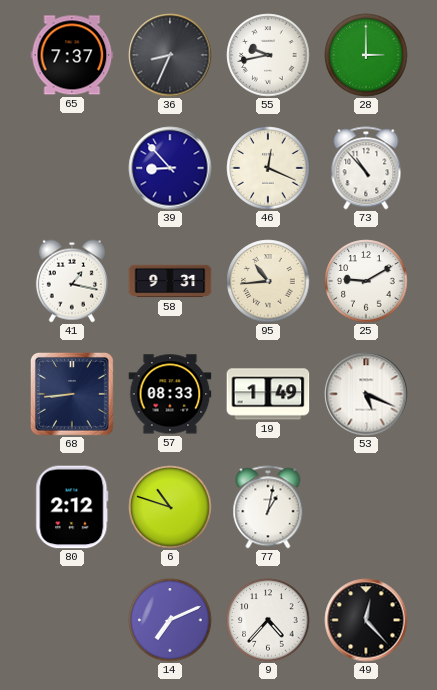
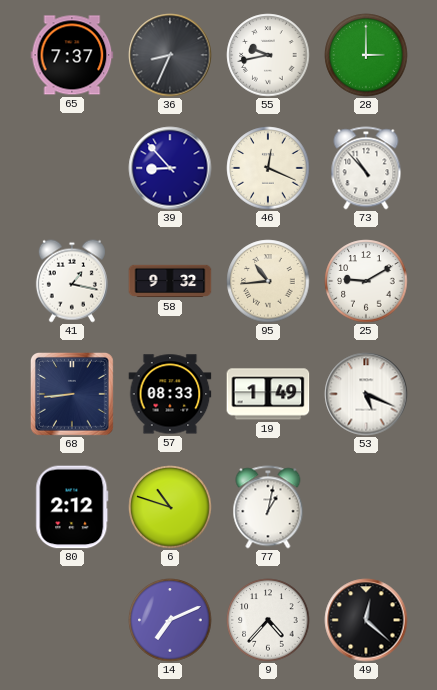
58: 9:31 -> 9:32
49: 12:23 -> 12:22
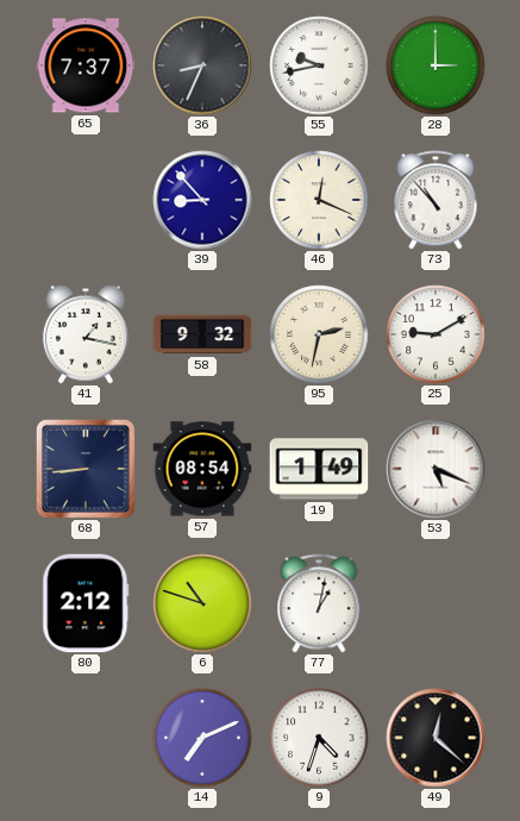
95: 10:44 -> 2:32
57: 08:33 -> 08:54
9: 4:37 -> 4:33
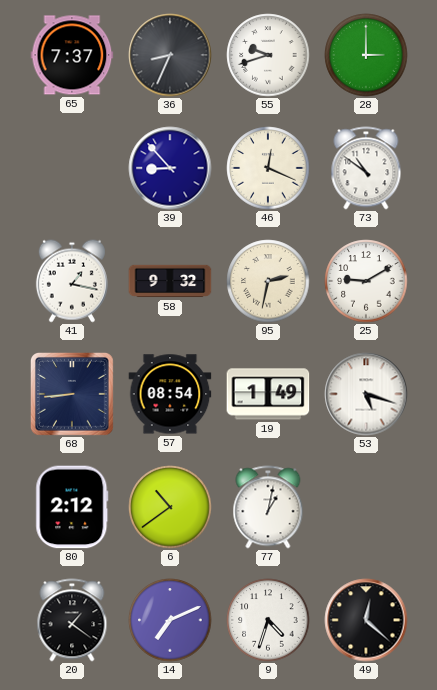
55: 9:43 -> 9:42
73: 10:53 -> 10:51
53: 5:19 -> 5:18
6: 10:48 -> 10:39
20: none -> 1:21
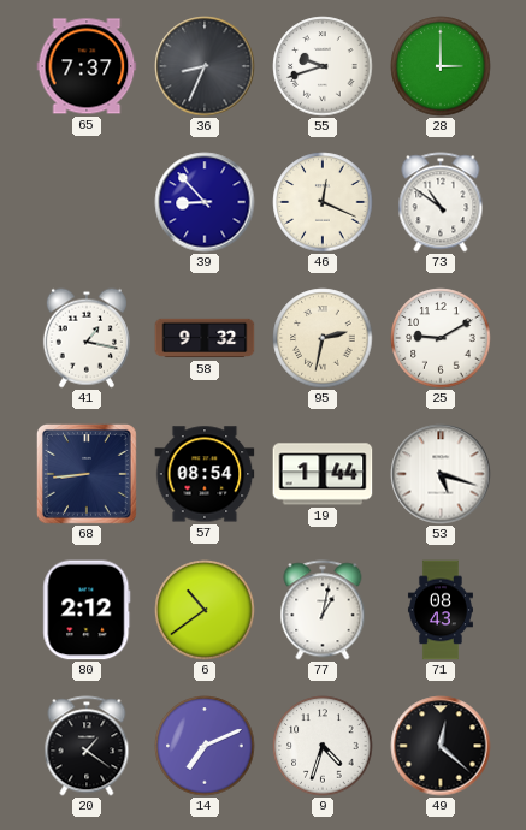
19: 1:49 -> 1:44
71: none -> 08:43
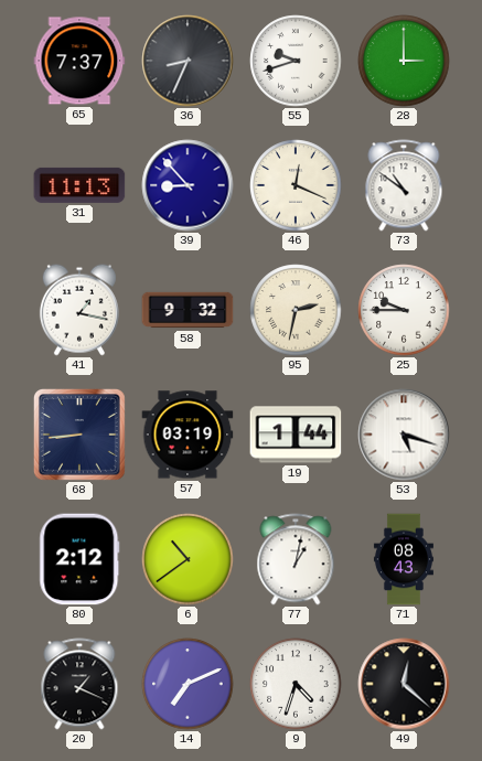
31: none -> 11:13
25: 9:10 -> 9:45
57: 08:54 -> 03:19
20: 1:21 -> 1:19
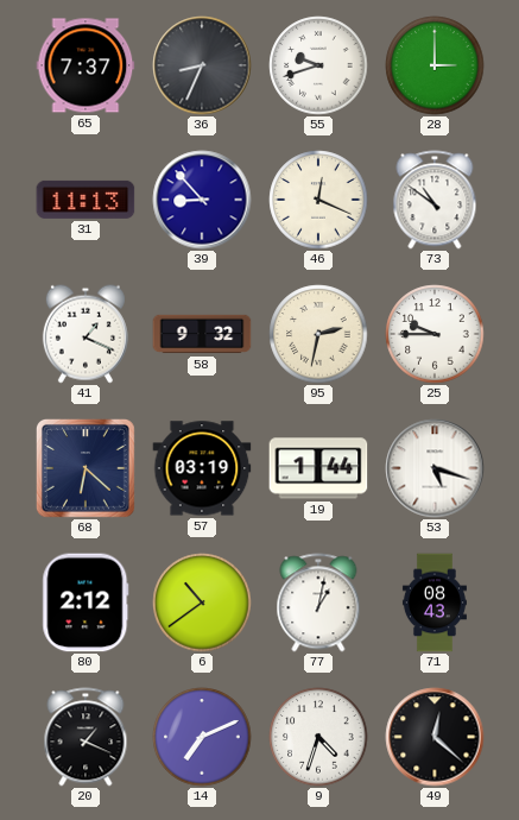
41: 1:17 -> 1:19
68: 8:44 -> 6:22
